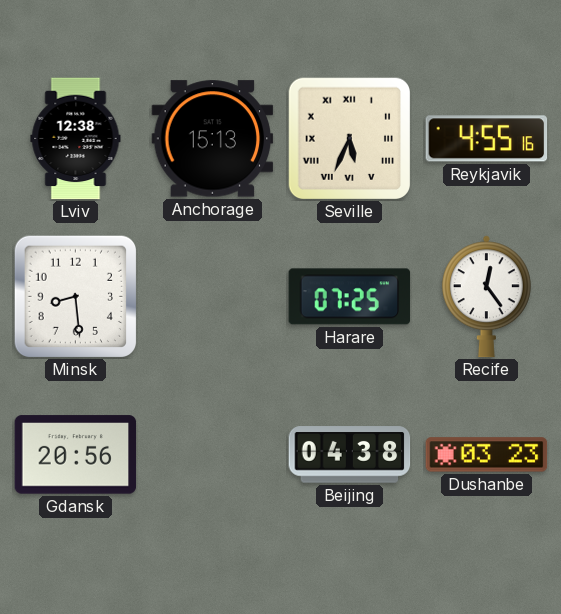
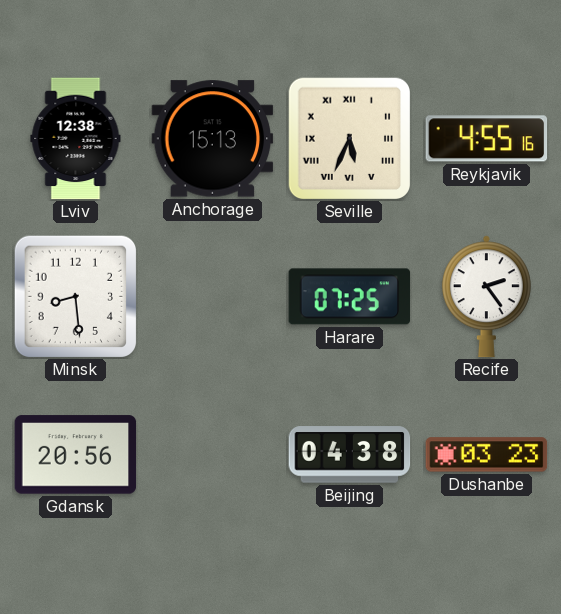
Recife: 12:24 -> 2:24
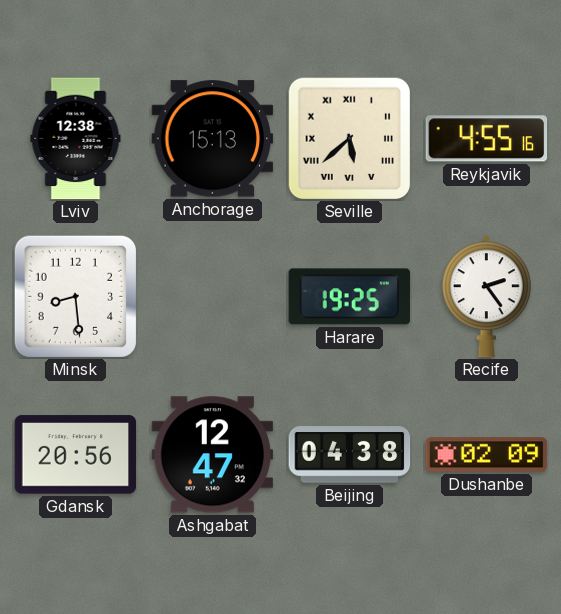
Seville: 5:34 -> 5:38
Harare: 07:25 -> 19:25
Ashgabat: none -> 12:47
Dushanbe: 03:23 -> 02:09
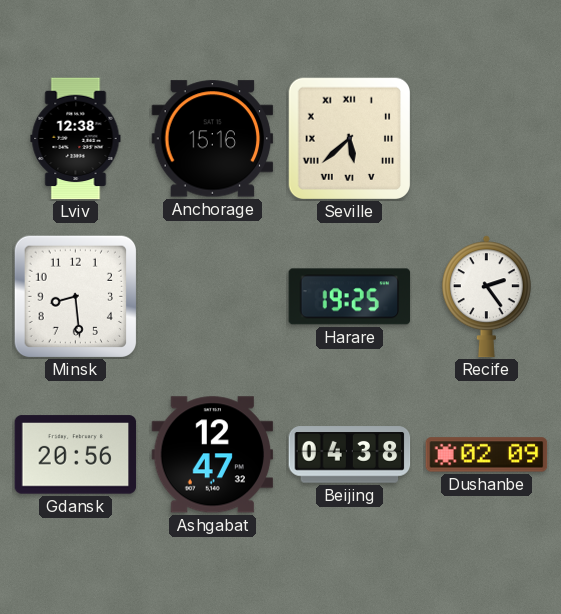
Anchorage: 15:13 -> 15:16
Reykjavik: 4:55 -> none
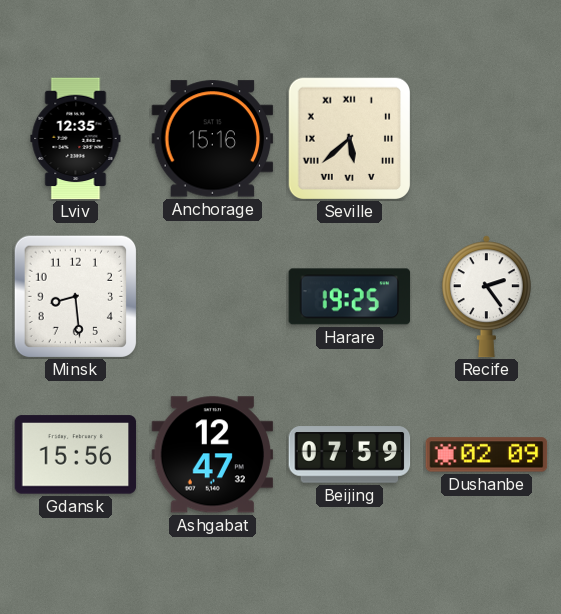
Lviv: 12:38 -> 12:35
Gdansk: 20:56 -> 15:56
Beijing: 04:38 -> 07:59
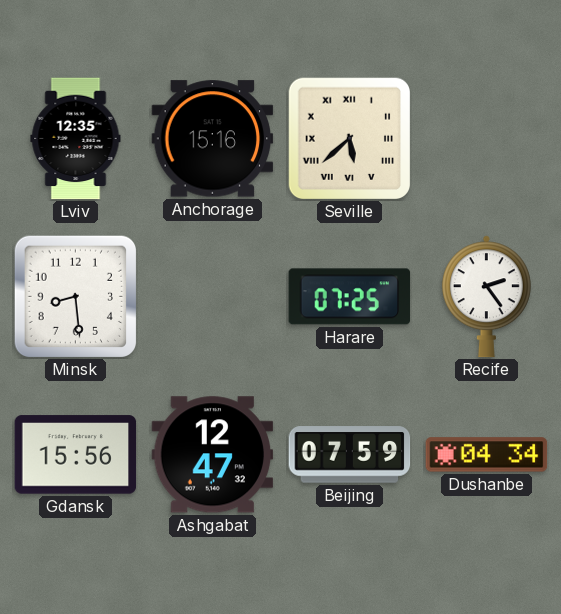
Harare: 19:25 -> 07:25
Dushanbe: 02:09 -> 04:34
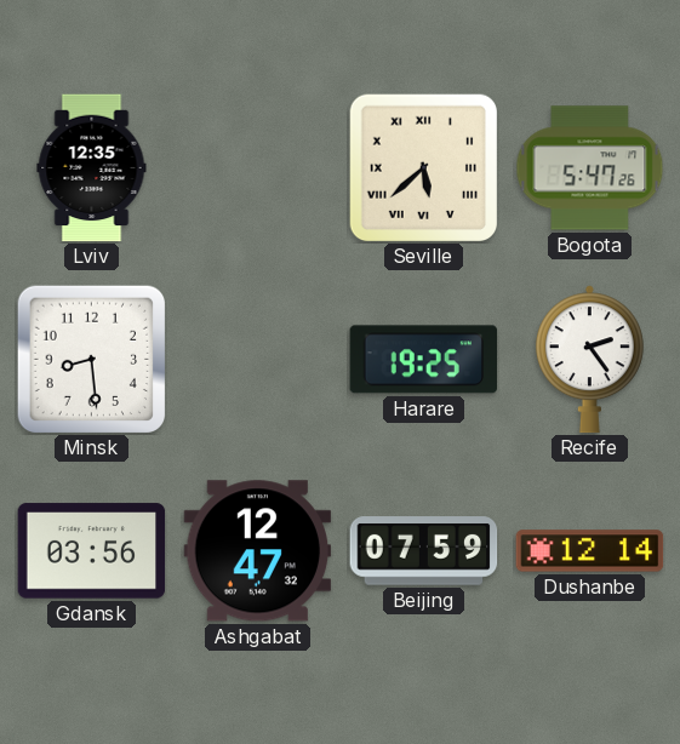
Anchorage: 15:16 -> none
Bogota: none -> 5:47
Harare: 07:25 -> 19:25
Gdansk: 15:56 -> 03:56
Dushanbe: 04:34 -> 12:14
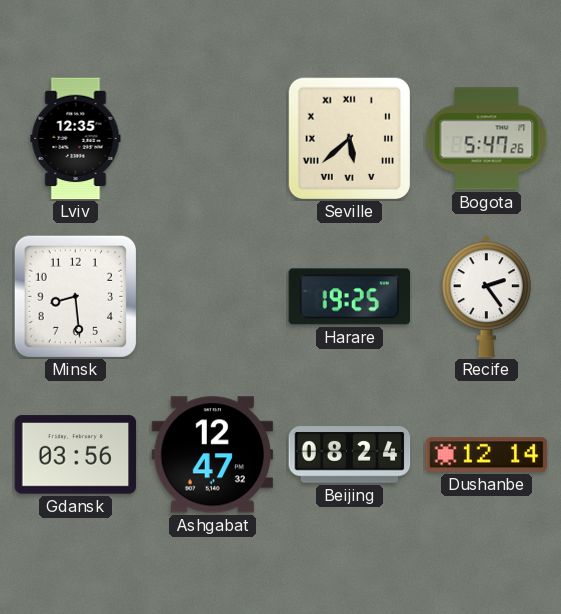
Beijing: 07:59 -> 08:24
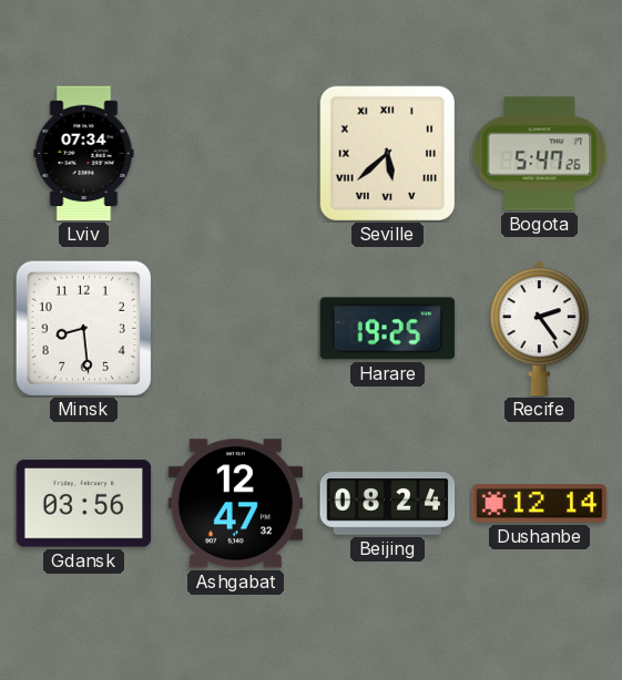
Lviv: 12:35 -> 07:34
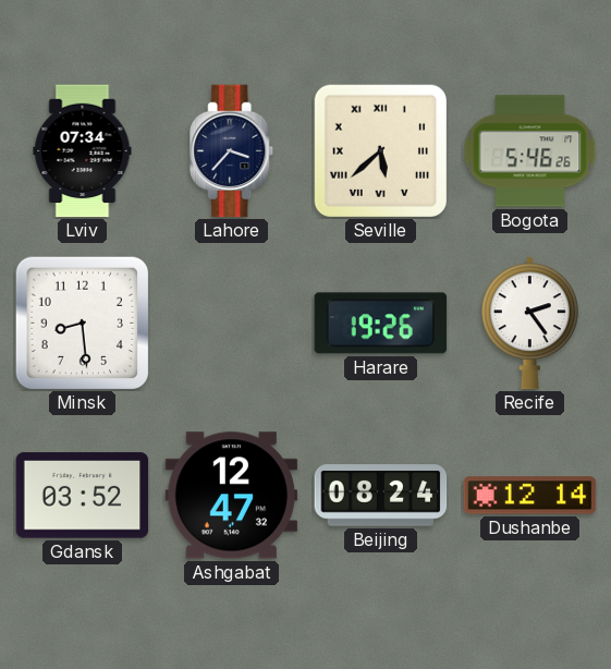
Lahore: none -> 3:37
Bogota: 5:47 -> 5:46
Harare: 19:25 -> 19:26
Gdansk: 03:56 -> 03:52
